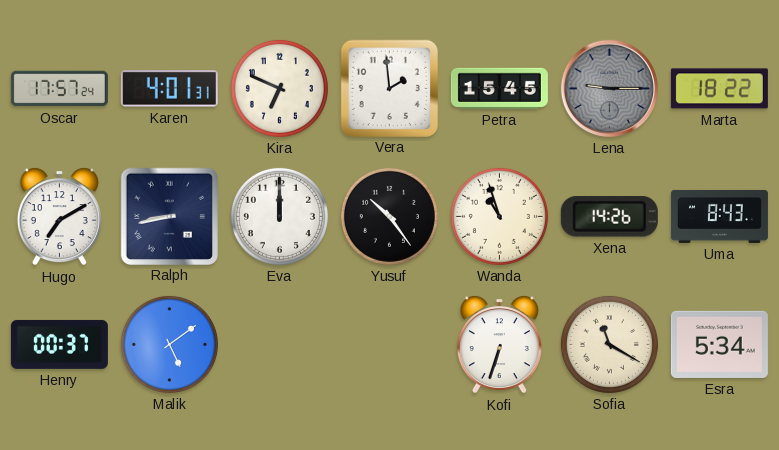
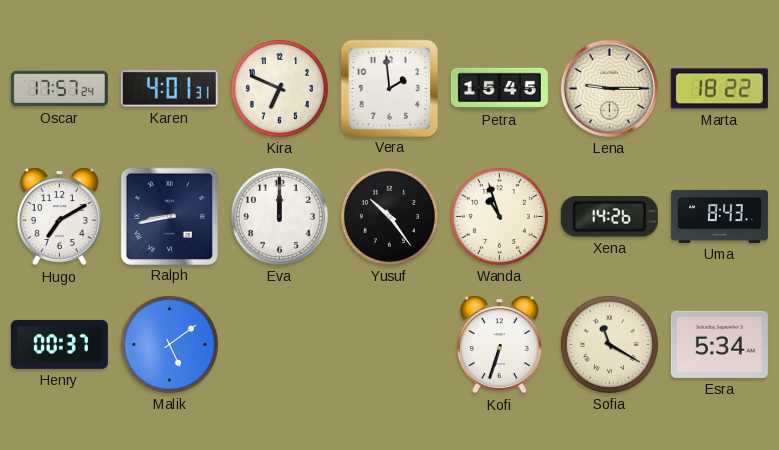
Lena dial: grey -> cream
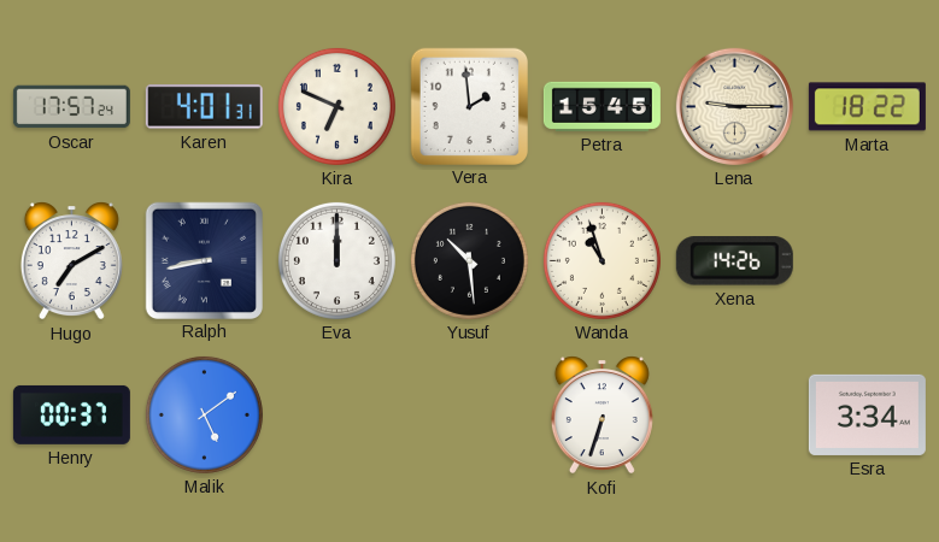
Yusuf: 10:24 -> 10:29
Uma: 8:43 -> none
Sofia: 11:20 -> none
Esra: 5:34 -> 3:34
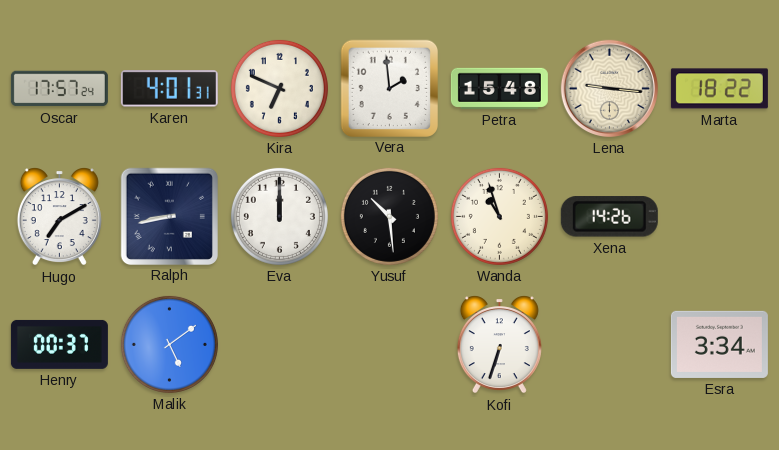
Petra: 15:45 -> 15:48
Lena: 9:15 -> 9:16
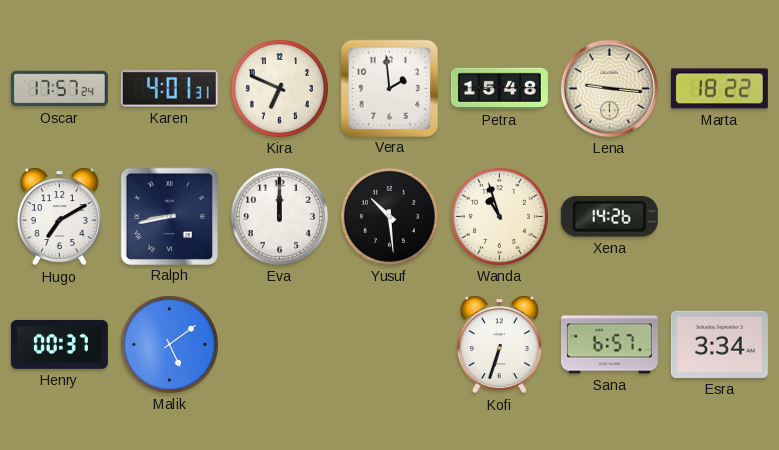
Sana: none -> 6:57
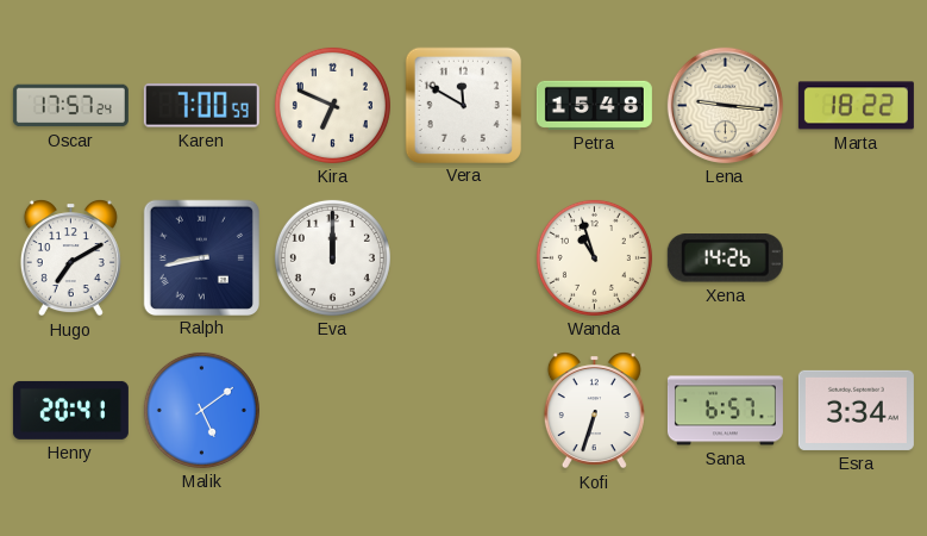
Karen: 4:01 -> 7:00
Vera: 1:59 -> 11:50
Yusuf: 10:29 -> none
Henry: 00:37 -> 20:41
